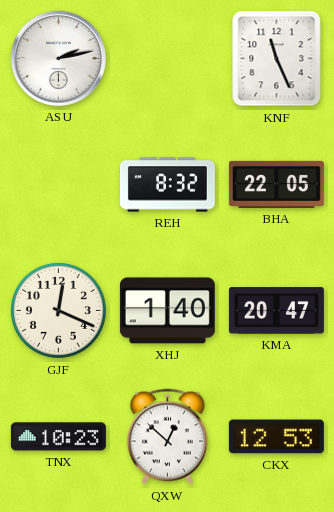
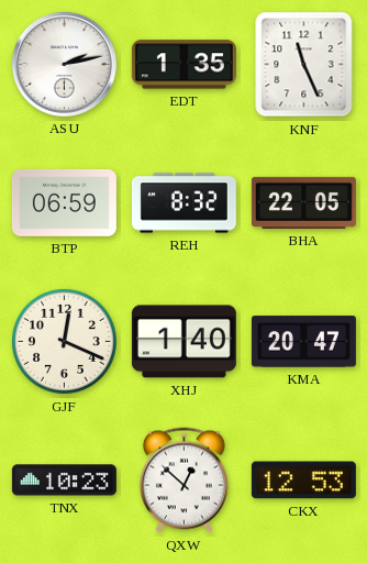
EDT: none -> 1:35
BTP: none -> 06:59
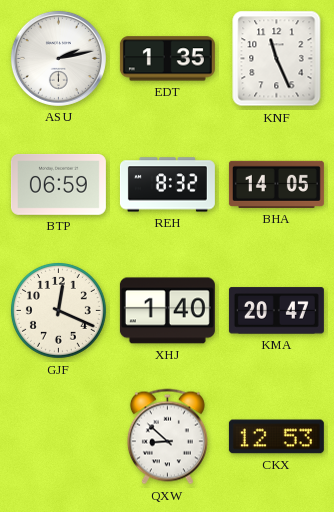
BHA: 22:05 -> 14:05
TNX: 10:23 -> none
QXW: 12:52 -> 8:52
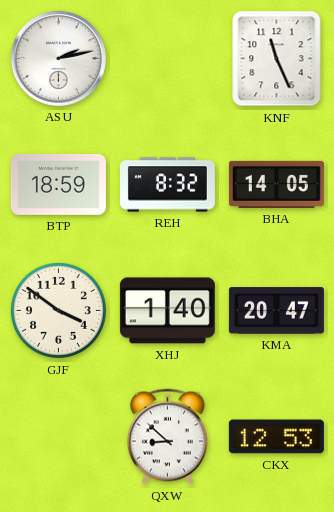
EDT: 1:35 -> none
BTP: 06:59 -> 18:59
GJF: 12:19 -> 3:51
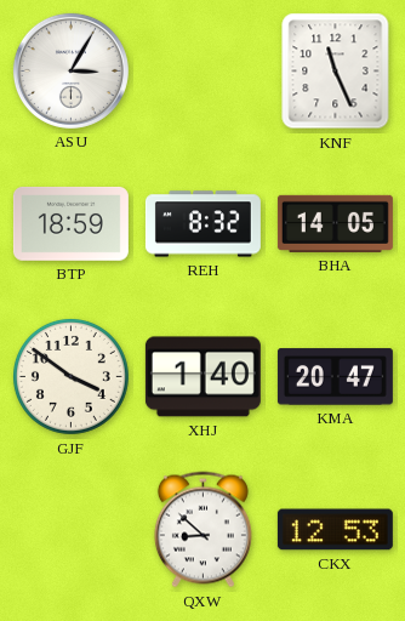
ASU: 2:13 -> 3:05
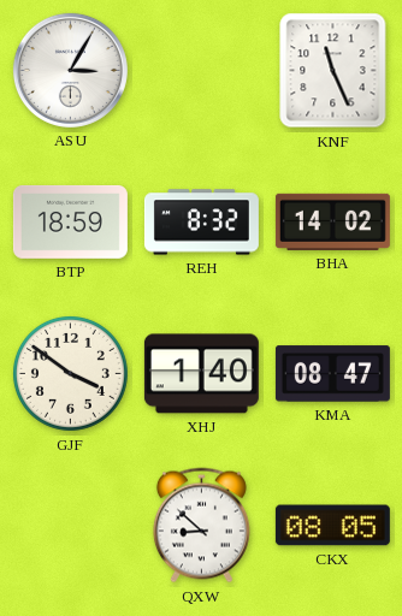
BHA: 14:05 -> 14:02
KMA: 20:47 -> 08:47
CKX: 12:53 -> 08:05
